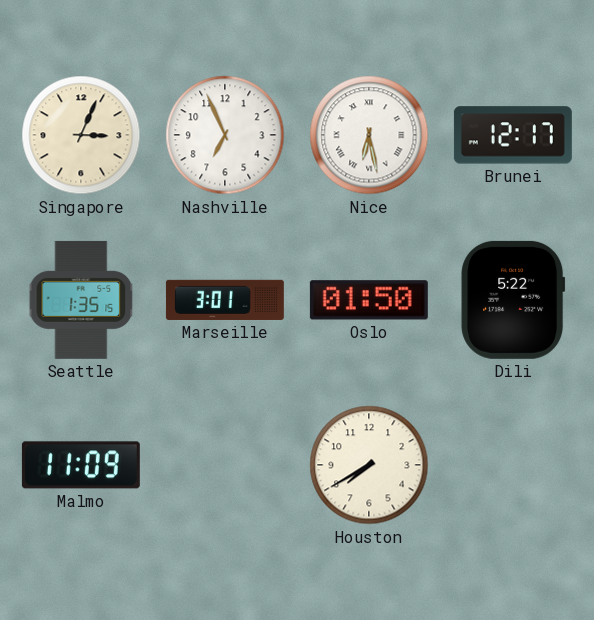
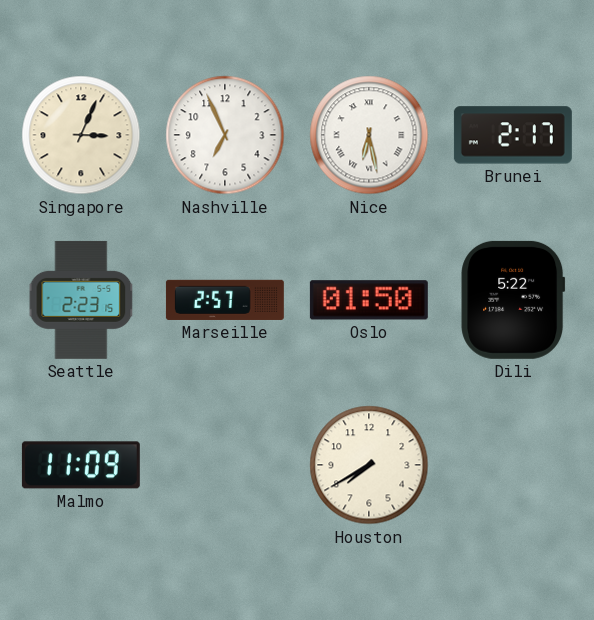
Brunei: 12:17 -> 2:17
Seattle: 1:35 -> 2:23
Marseille: 3:01 -> 2:57
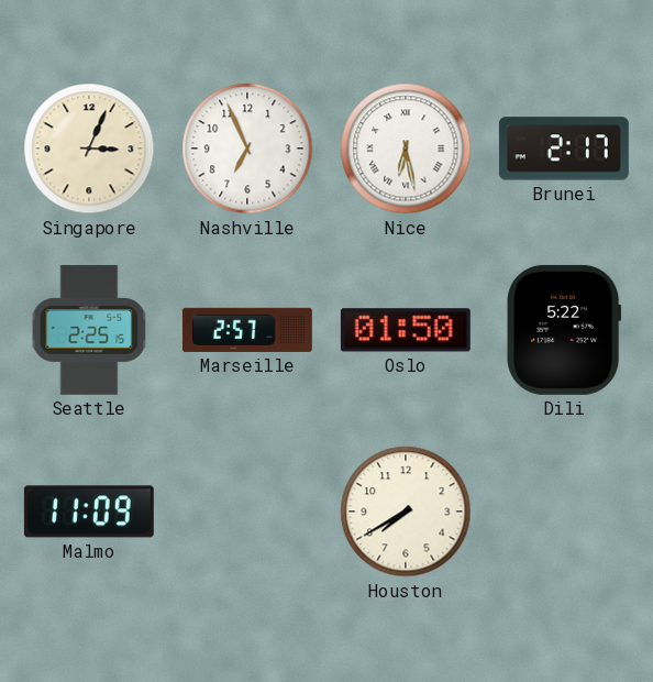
Seattle: 2:23 -> 2:25
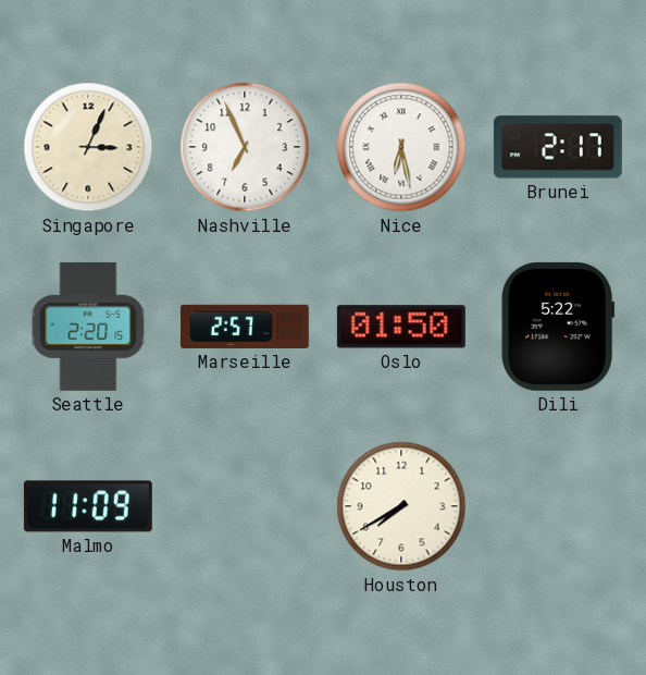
Seattle: 2:25 -> 2:20
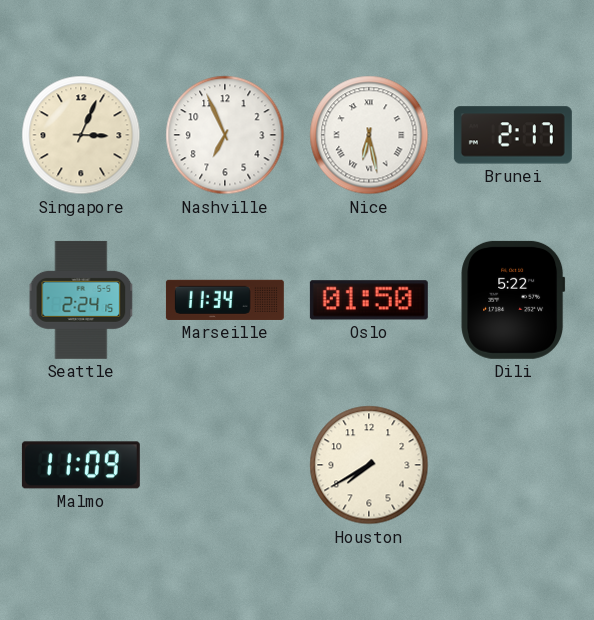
Seattle: 2:20 -> 2:24
Marseille: 2:57 -> 11:34
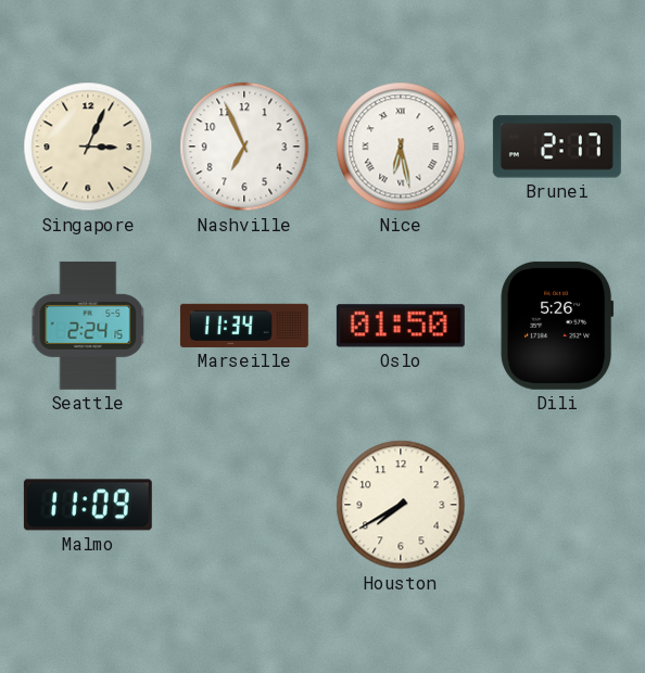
Dili: 5:22 -> 5:26
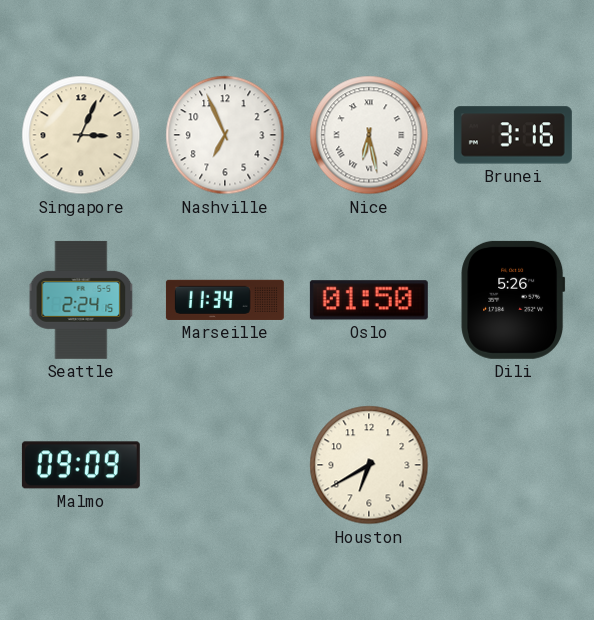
Brunei: 2:17 -> 3:16
Malmo: 11:09 -> 09:09
Houston: 7:40 -> 6:40
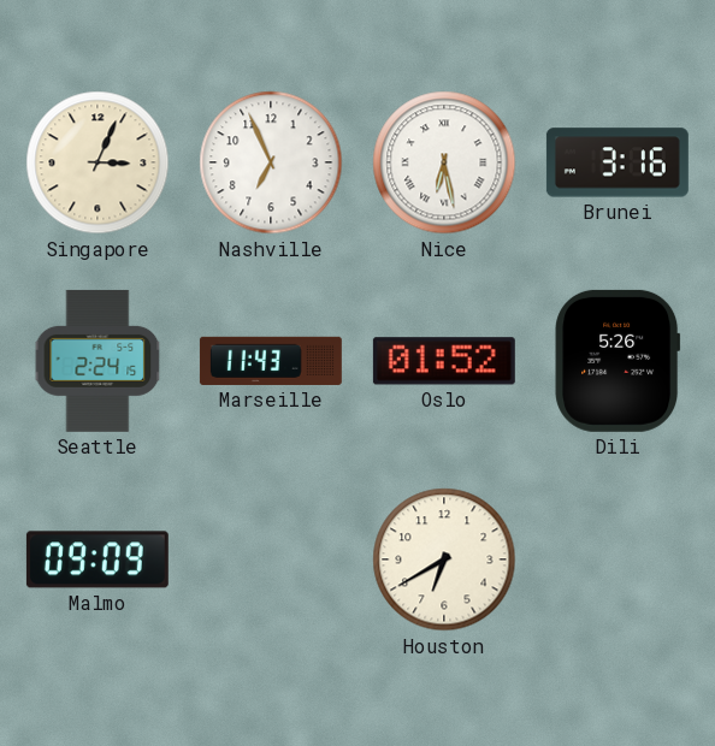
Marseille: 11:34 -> 11:43
Oslo: 01:50 -> 01:52
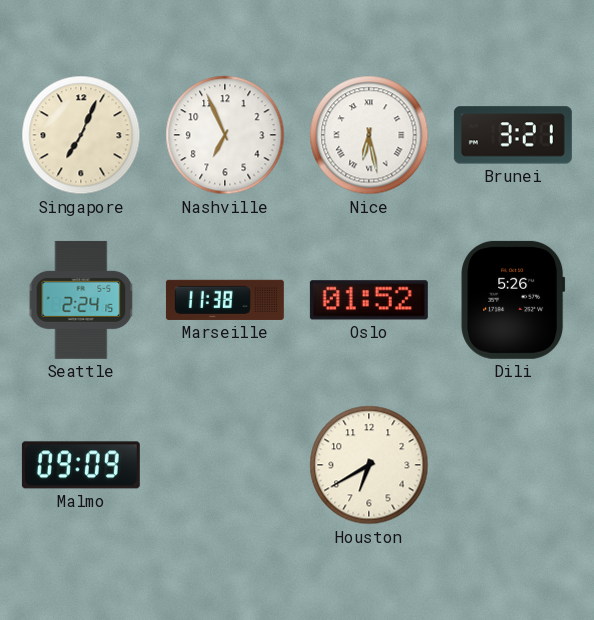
Singapore: 3:04 -> 7:04
Brunei: 3:16 -> 3:21
Marseille: 11:43 -> 11:38
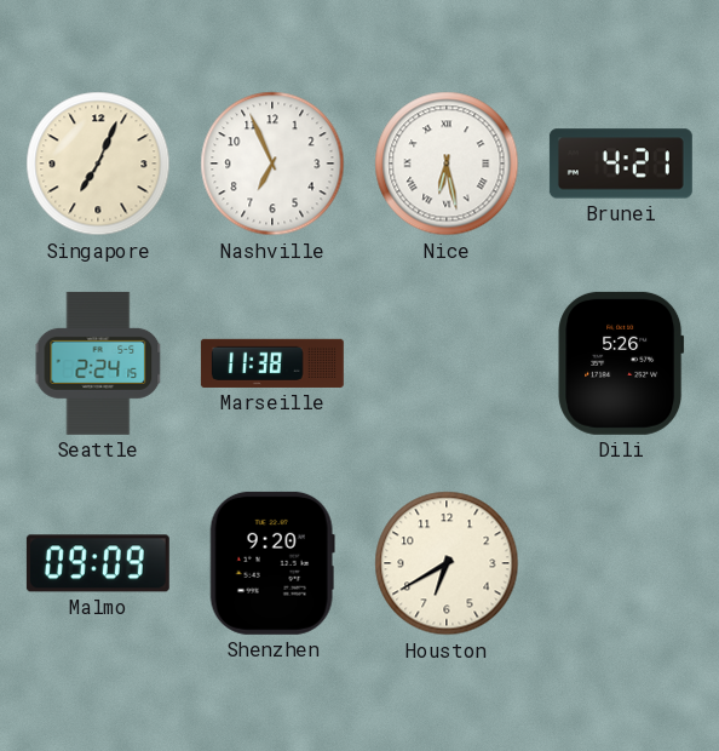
Brunei: 3:21 -> 4:21
Oslo: 01:52 -> none
Shenzhen: none -> 9:20
